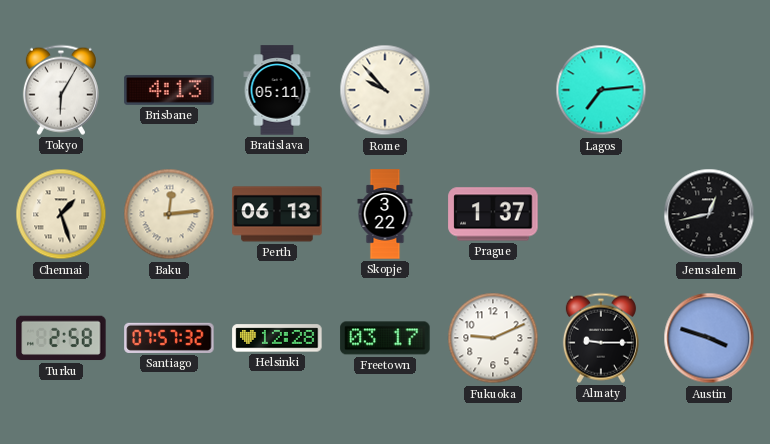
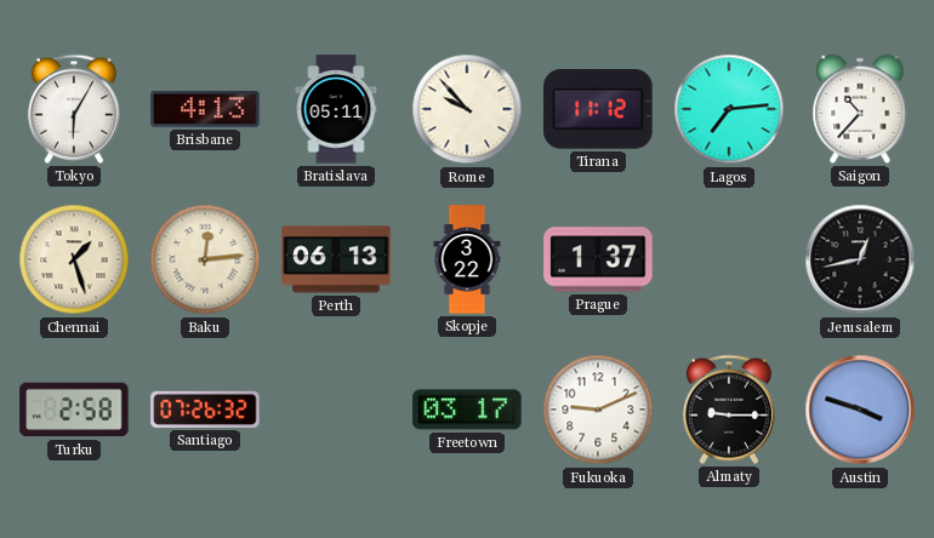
Tirana: none -> 11:12
Saigon: none -> 10:37
Santiago: 07:57 -> 07:26
Helsinki: 12:28 -> none
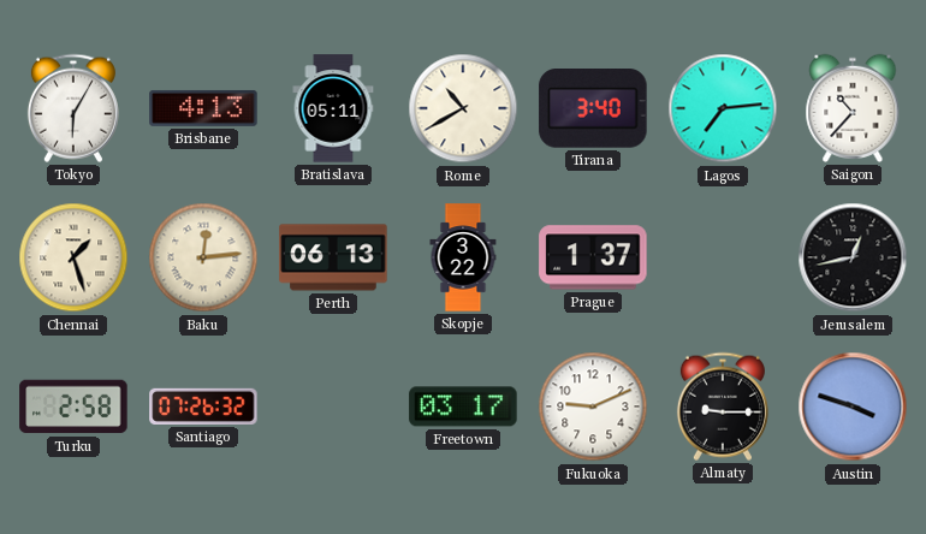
Rome: 9:53 -> 10:40
Tirana: 11:12 -> 3:40
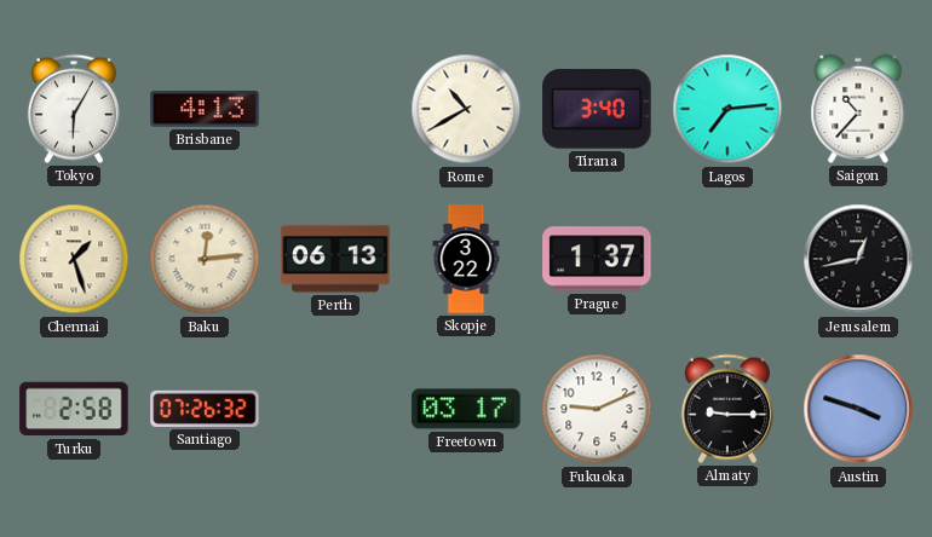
Bratislava: 05:11 -> none
